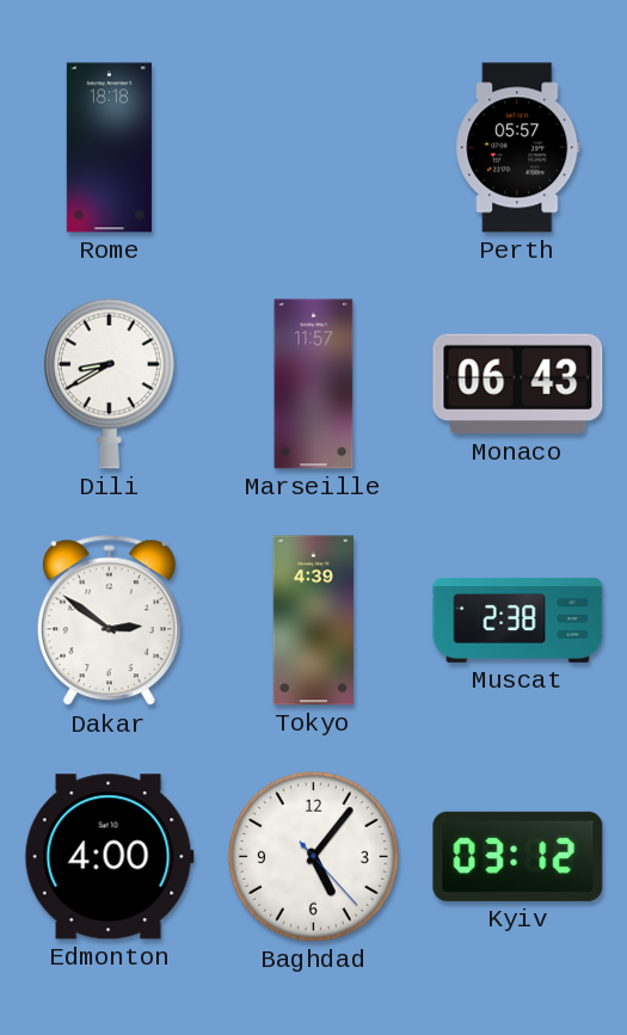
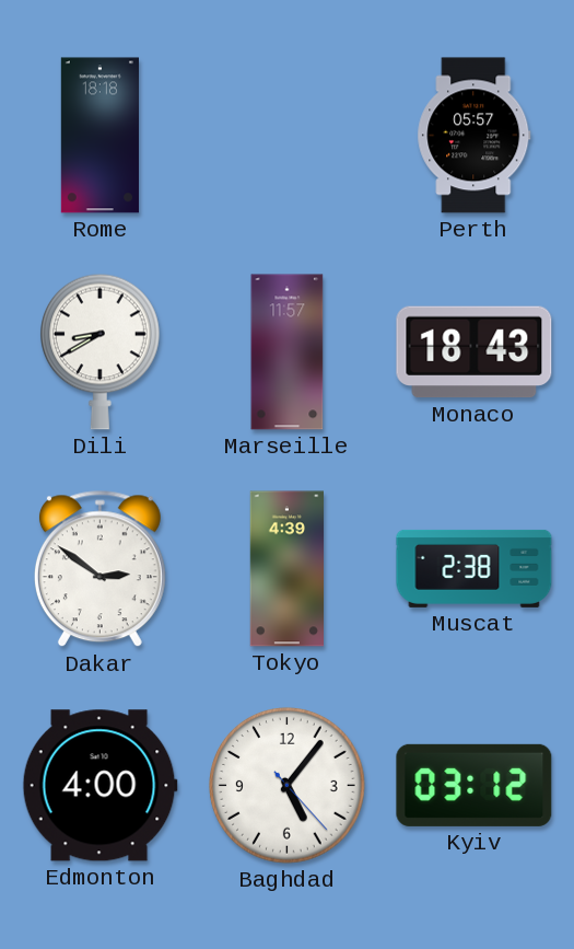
Monaco: 06:43 -> 18:43
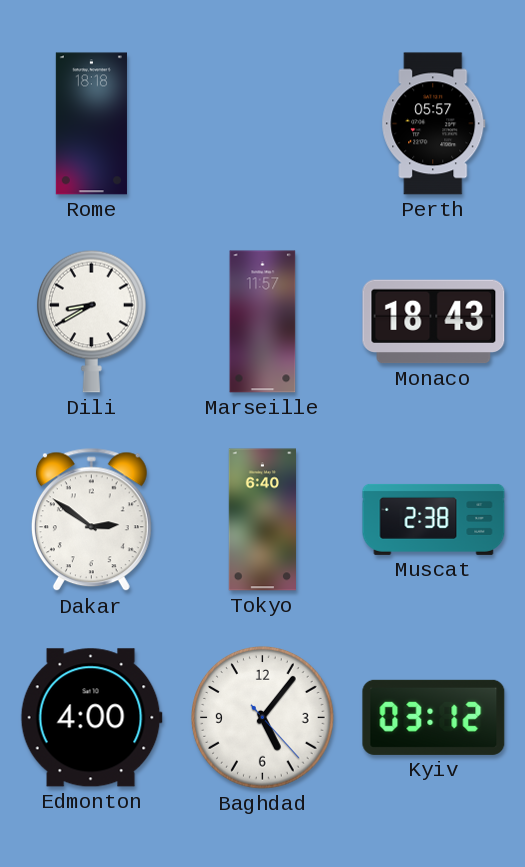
Tokyo: 4:39 -> 6:40
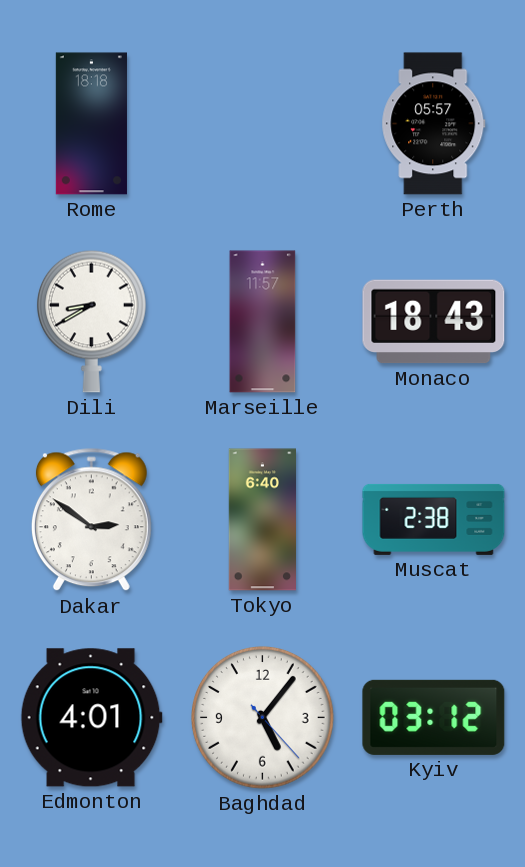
Edmonton: 4:00 -> 4:01
